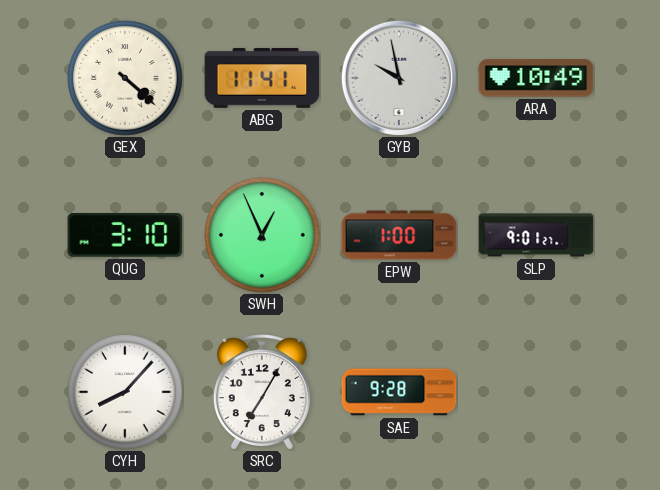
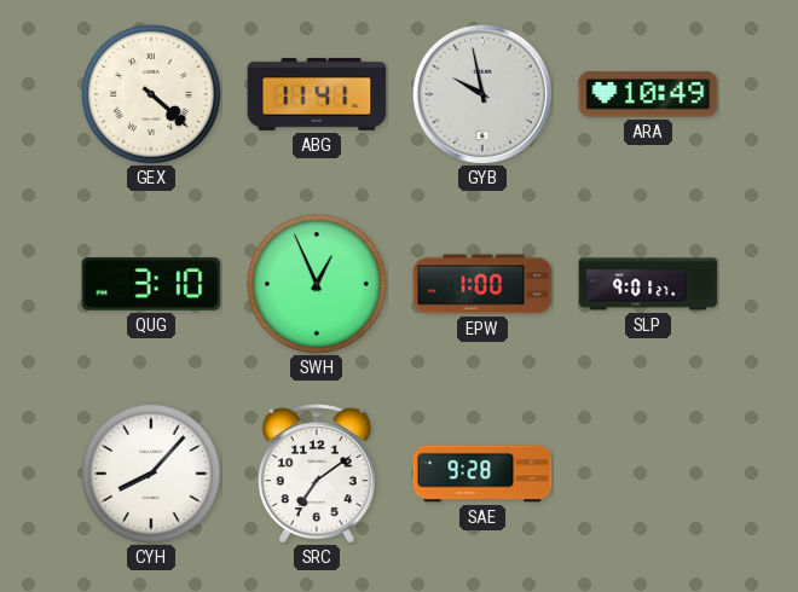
SRC: 7:05 -> 7:09
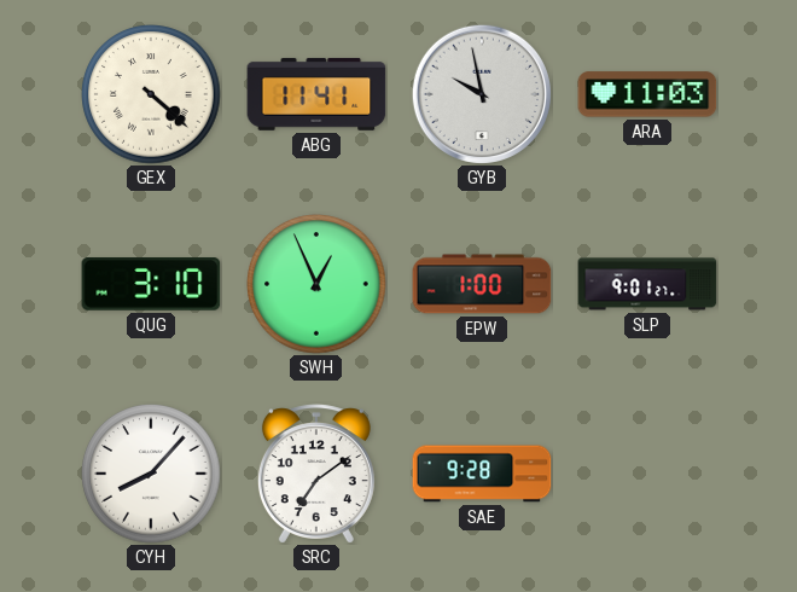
ARA: 10:49 -> 11:03
